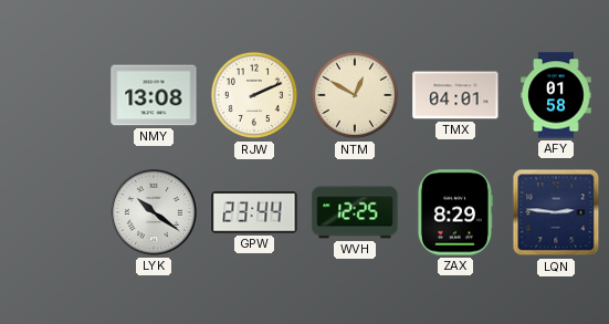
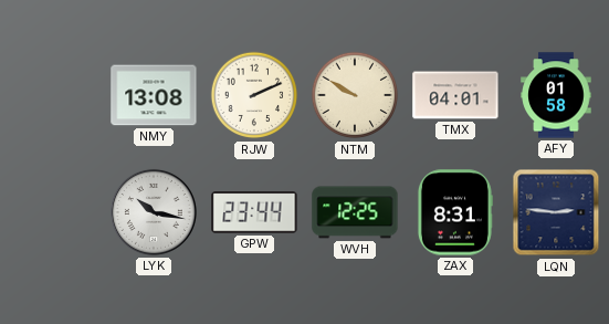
NTM: 12:50 -> 9:50
LYK: 10:21 -> 10:17
ZAX: 8:29 -> 8:31
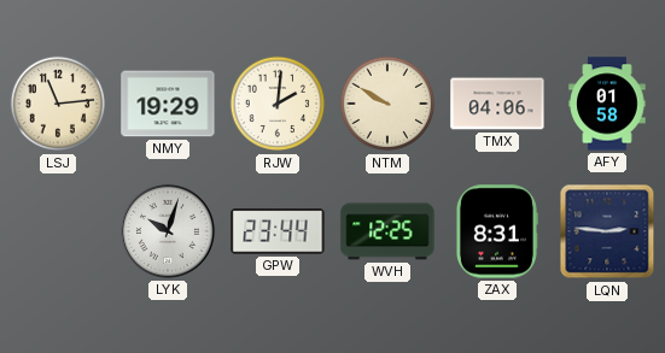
LSJ: none -> 11:14
NMY: 13:08 -> 19:29
RJW: 2:11 -> 2:01
TMX: 04:01 -> 04:06
LYK: 10:17 -> 10:03
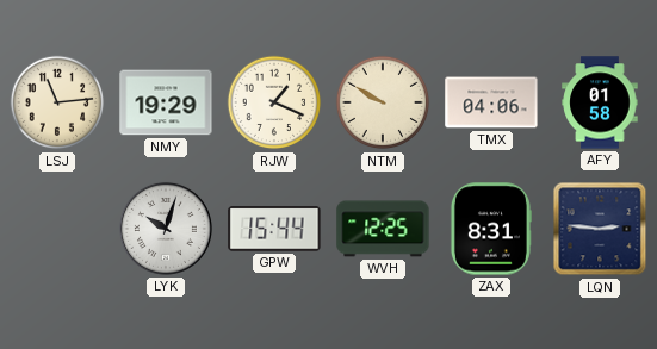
RJW: 2:01 -> 1:19
GPW: 23:44 -> 15:44
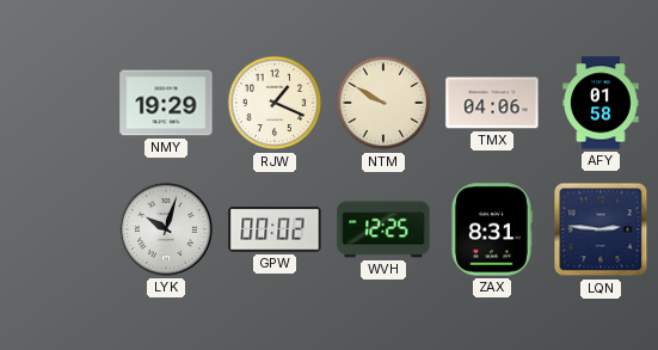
LSJ: 11:14 -> none
GPW: 15:44 -> 00:02
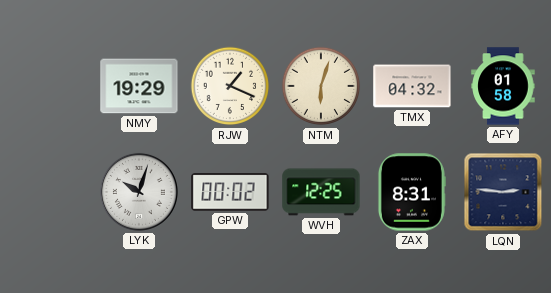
NTM: 9:50 -> 6:03
TMX: 04:06 -> 04:32
